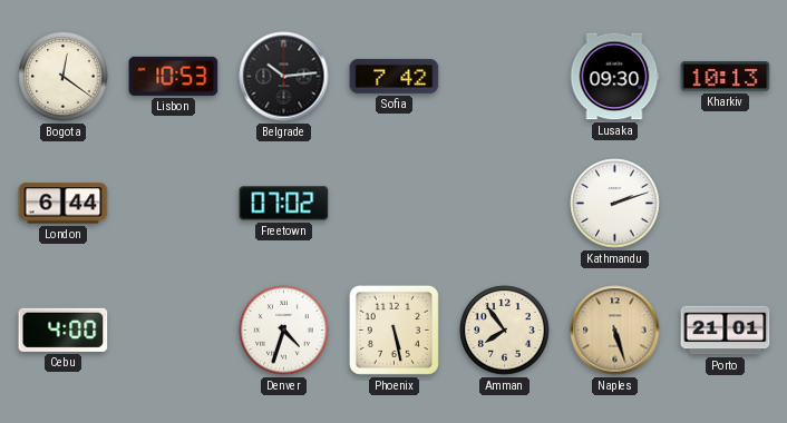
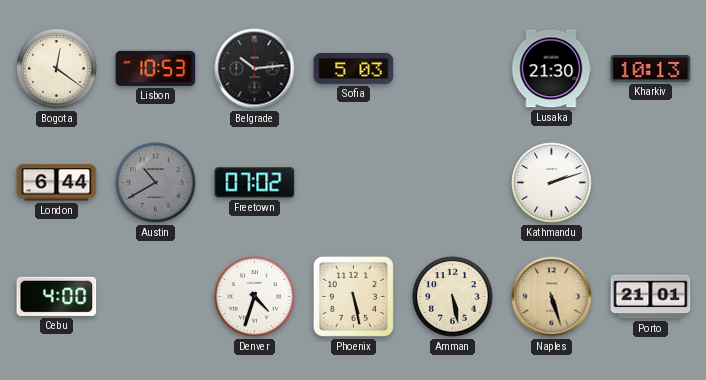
Sofia: 7:42 -> 5:03
Lusaka: 09:30 -> 21:30
Austin: none -> 10:40
Amman: 7:54 -> 5:28
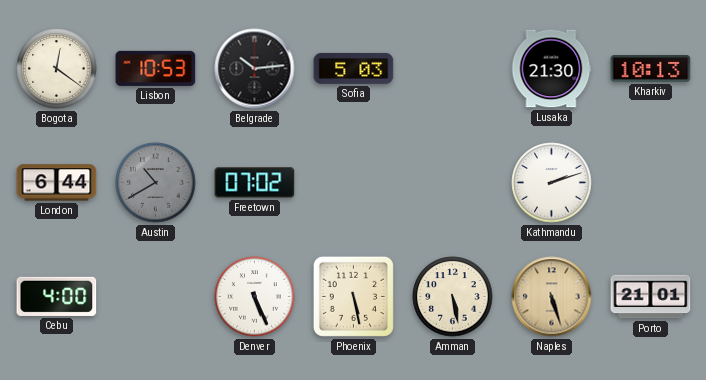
Denver: 4:33 -> 5:26
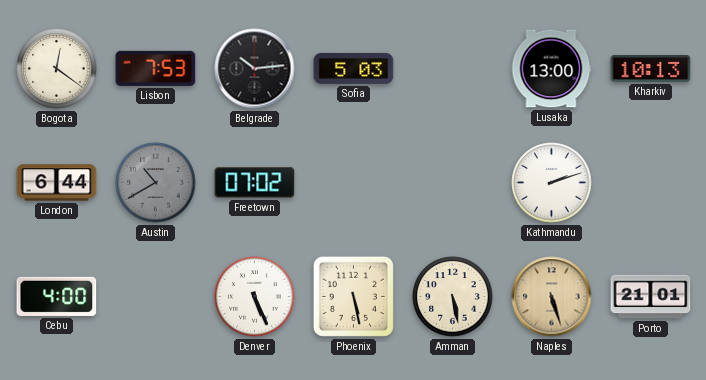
Lisbon: 10:53 -> 7:53
Lusaka: 21:30 -> 13:00
